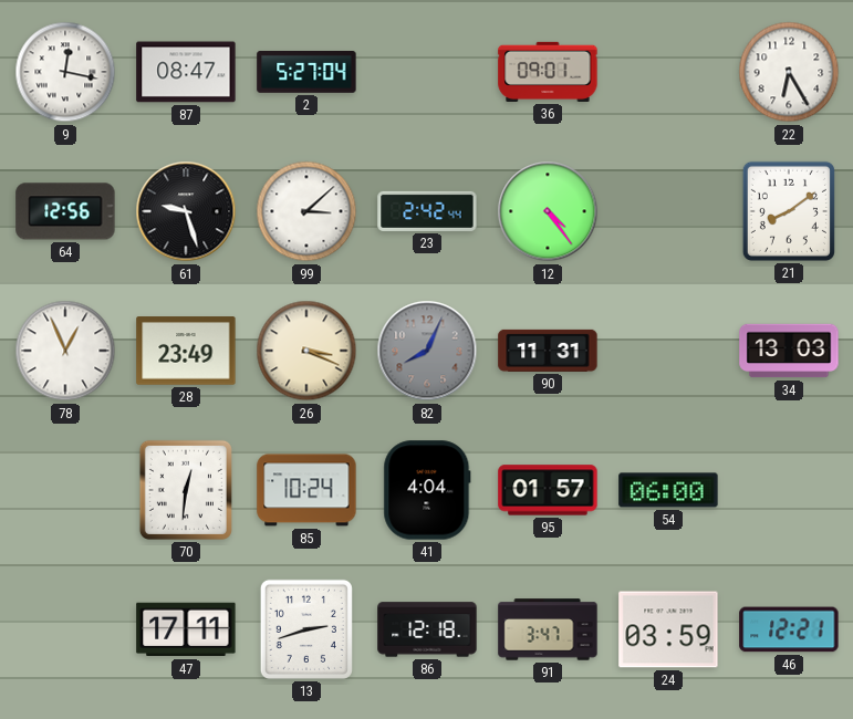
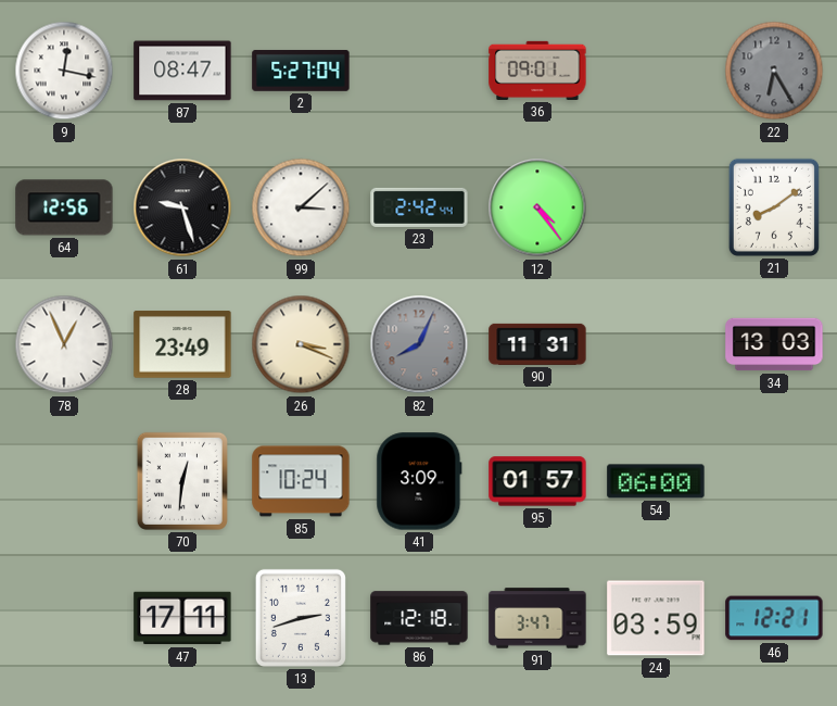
22 dial: white -> grey
41: 4:04 -> 3:09
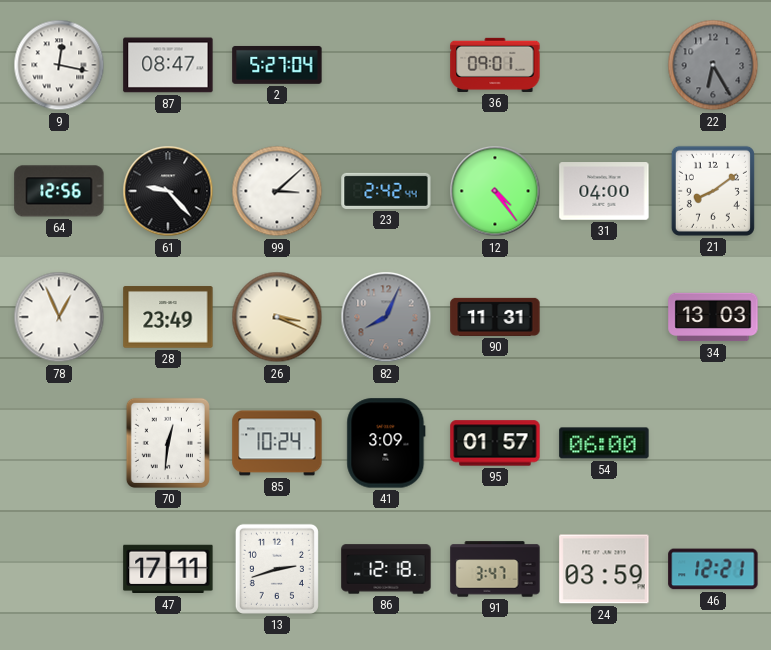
61: 9:27 -> 9:23
31: none -> 04:00
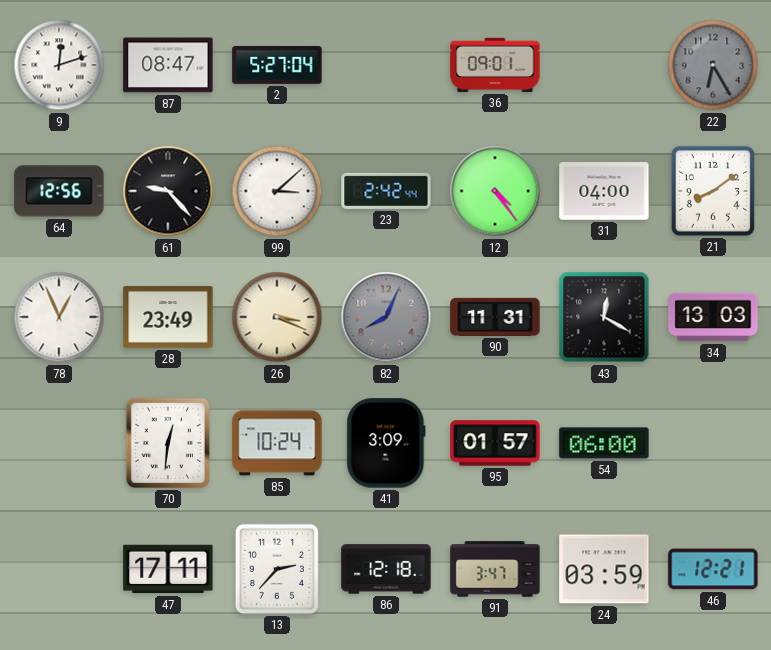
9: 12:17 -> 12:12
43: none -> 12:20
13: 2:42 -> 2:37
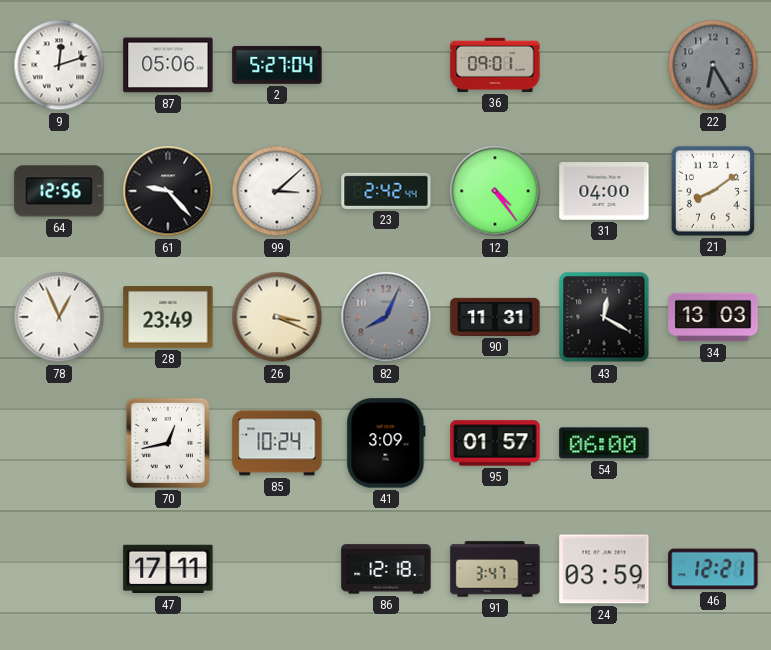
87: 08:47 -> 05:06
70: 12:31 -> 12:43
13: 2:37 -> none
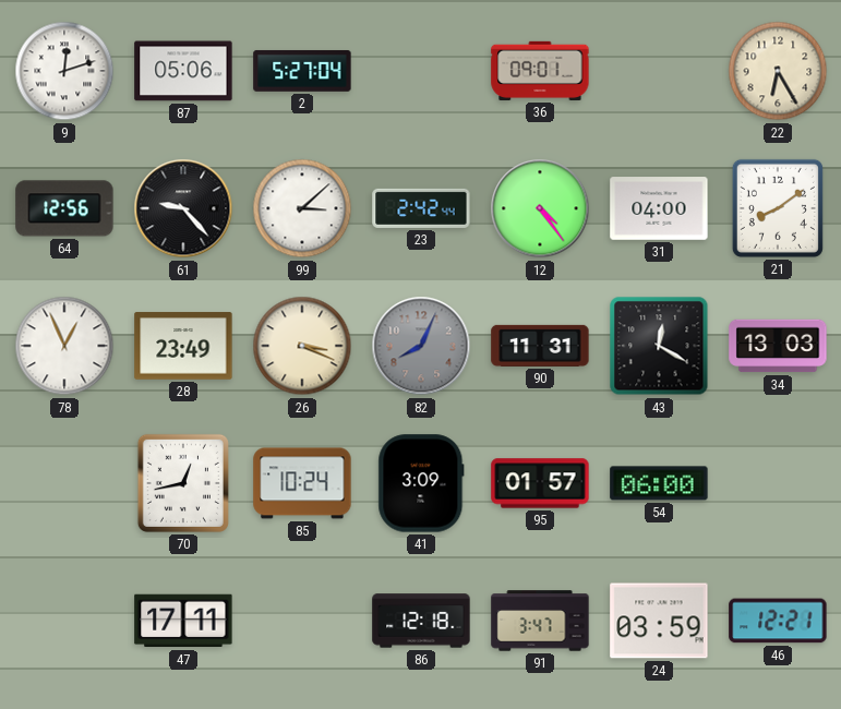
22 dial: grey -> cream
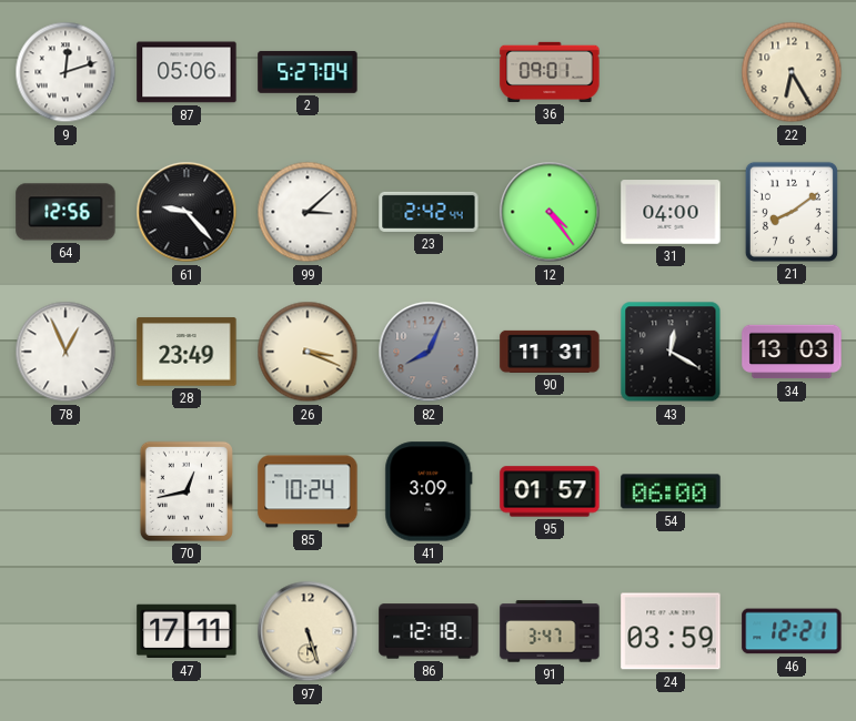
97: none -> 5:27
